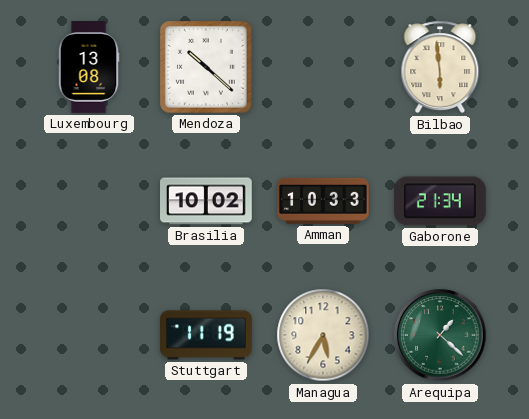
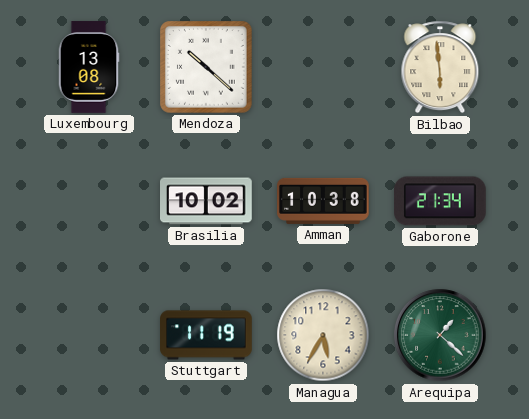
Amman: 10:33 -> 10:38
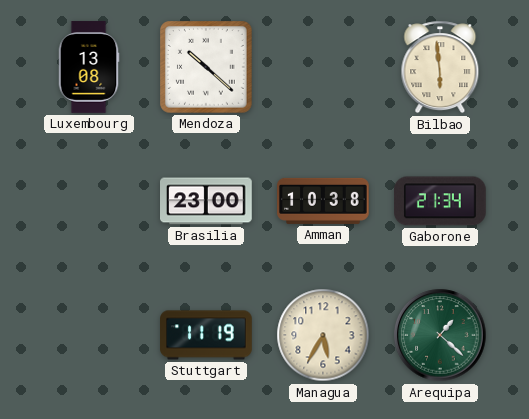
Brasilia: 10:02 -> 23:00
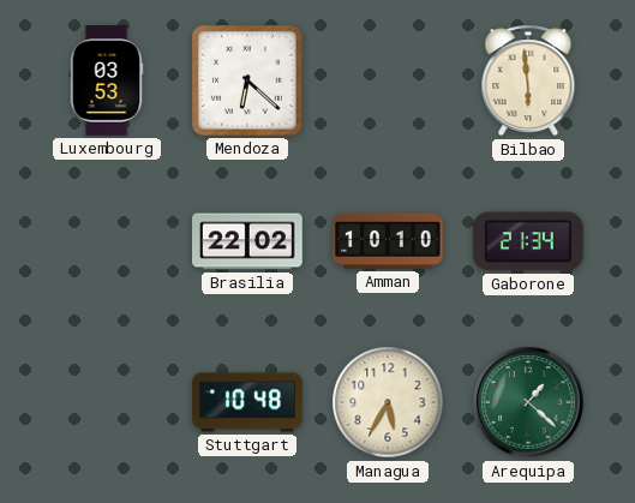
Luxembourg: 13:08 -> 03:53
Mendoza: 10:22 -> 6:22
Brasilia: 23:00 -> 22:02
Amman: 10:38 -> 10:10
Stuttgart: 11:19 -> 10:48
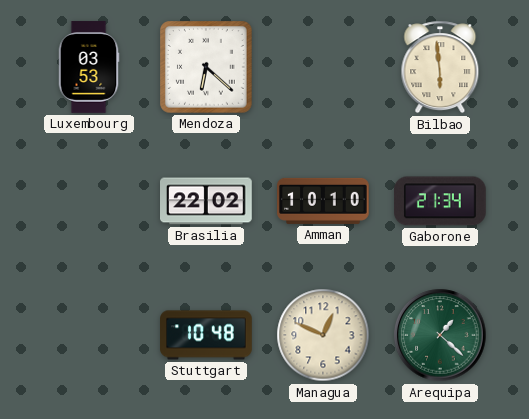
Managua: 5:35 -> 12:49
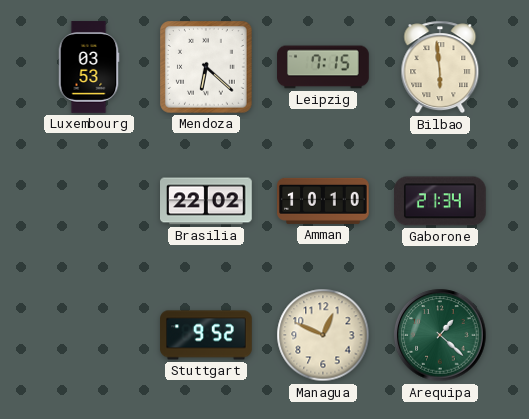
Leipzig: none -> 7:15
Stuttgart: 10:48 -> 9:52
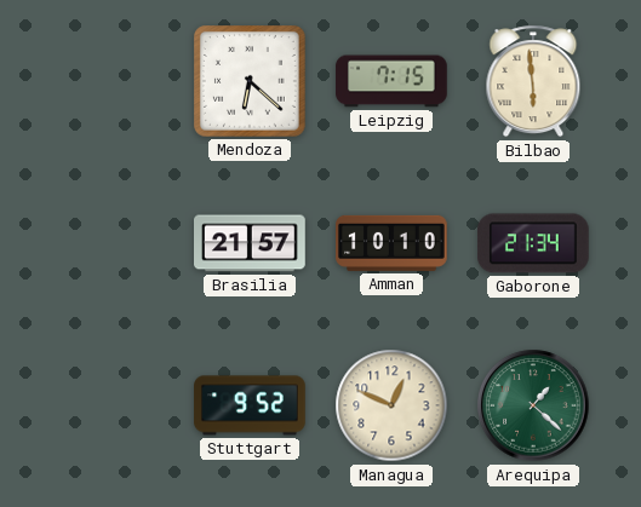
Luxembourg: 03:53 -> none
Brasilia: 22:02 -> 21:57
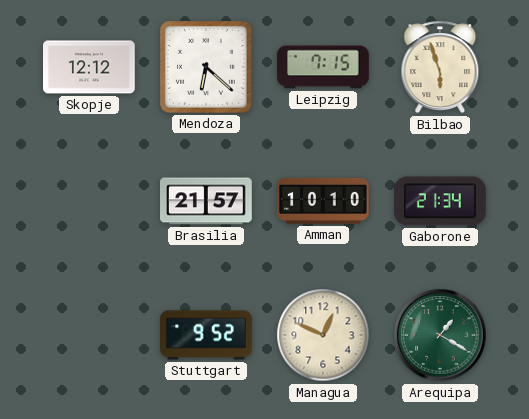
Skopje: none -> 12:12
Bilbao: 5:59 -> 5:57
Arequipa: 1:22 -> 1:20
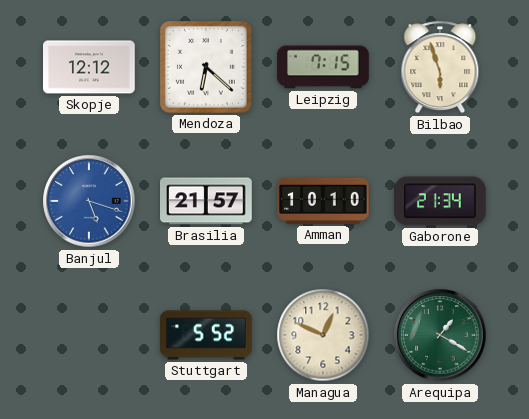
Banjul: none -> 5:18
Stuttgart: 9:52 -> 5:52
